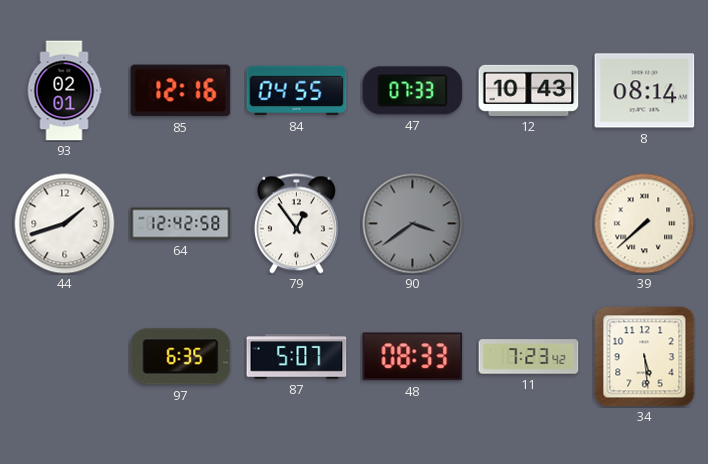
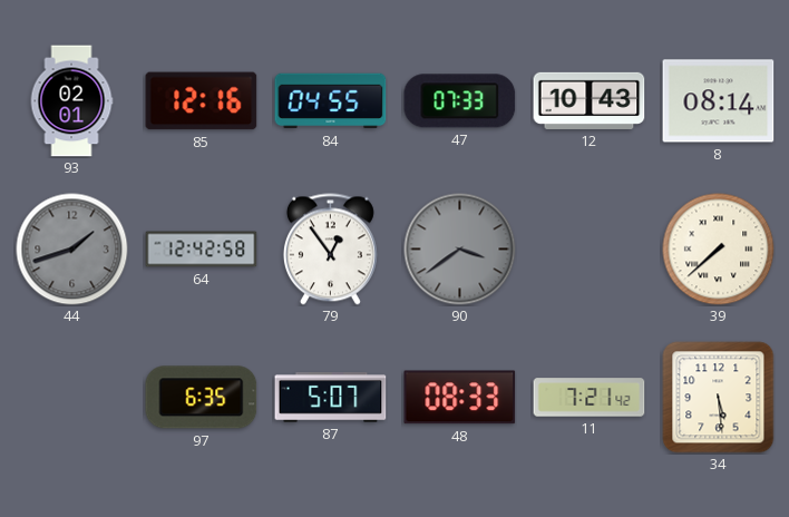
44 dial: white -> grey
11: 7:23 -> 7:21
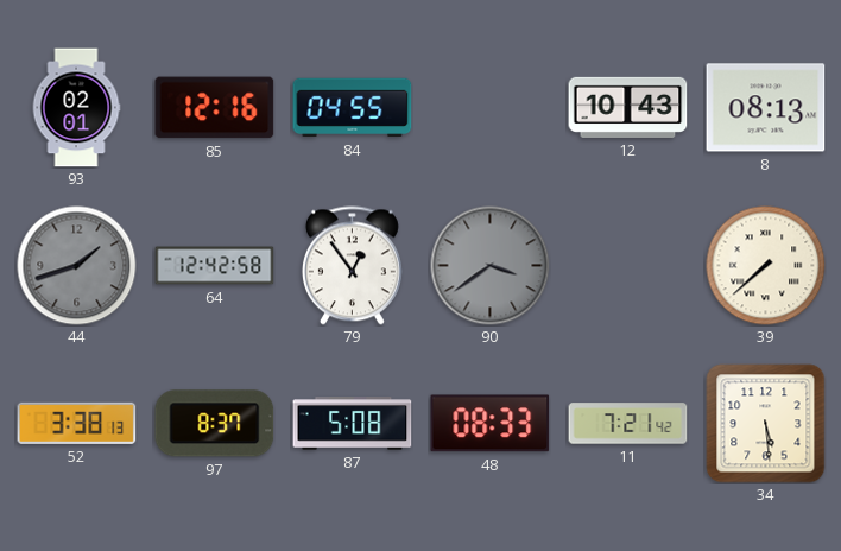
47: 07:33 -> none
8: 08:14 -> 08:13
52: none -> 3:38
97: 6:35 -> 8:37
87: 5:07 -> 5:08
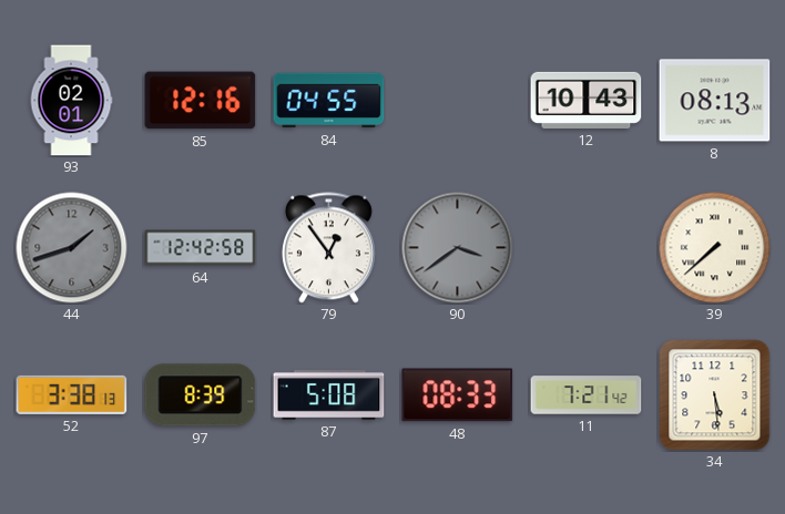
97: 8:37 -> 8:39
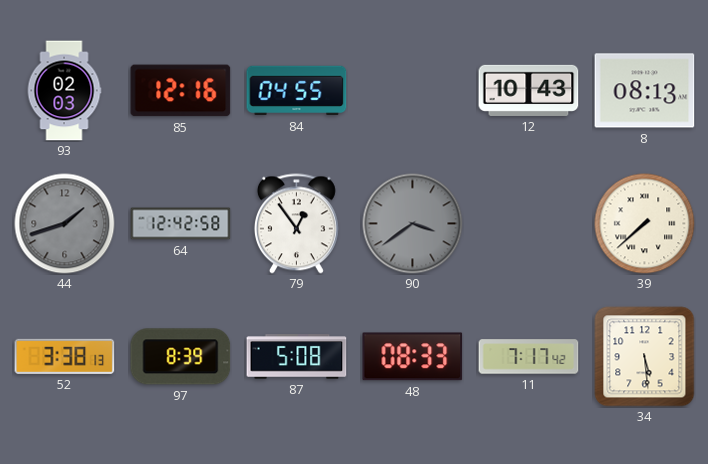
93: 02:01 -> 02:03
11: 7:21 -> 7:17
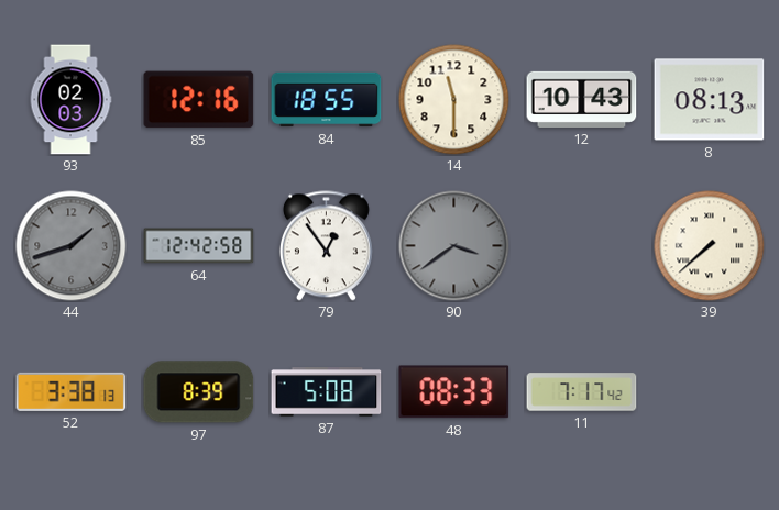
84: 04:55 -> 18:55
14: none -> 11:30
34: 5:29 -> none
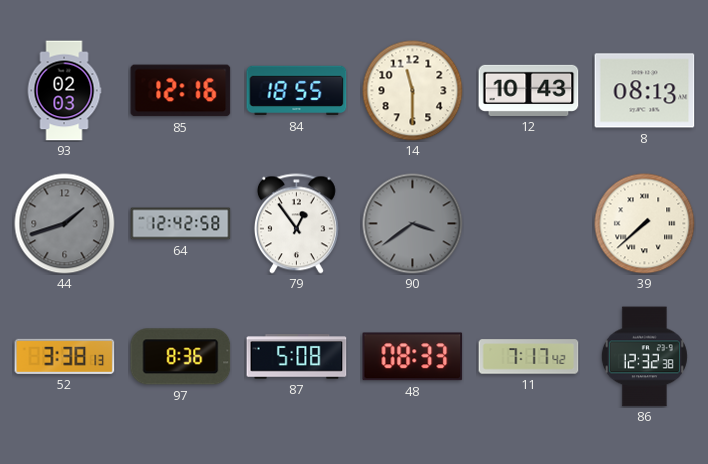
97: 8:39 -> 8:36
86: none -> 12:32
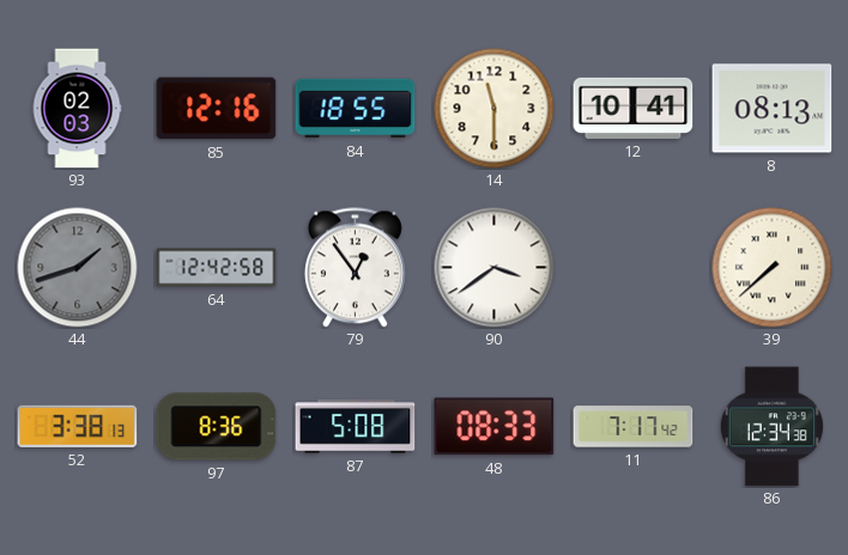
12: 10:43 -> 10:41
90 dial: grey -> white
86: 12:32 -> 12:34
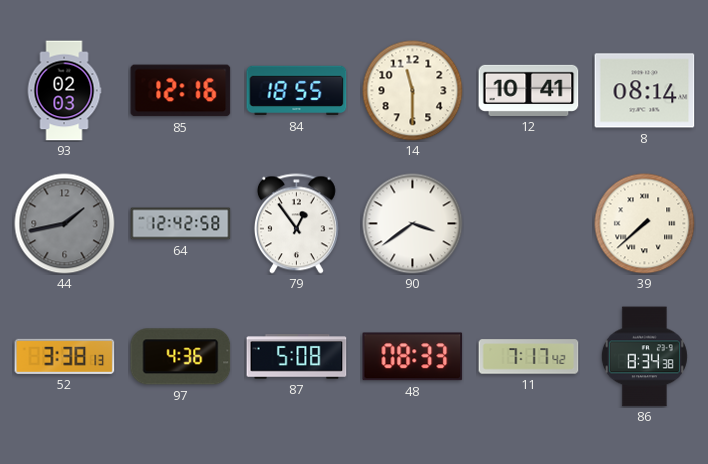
8: 08:13 -> 08:14
44: 1:42 -> 1:43
97: 8:36 -> 4:36
86: 12:34 -> 8:34
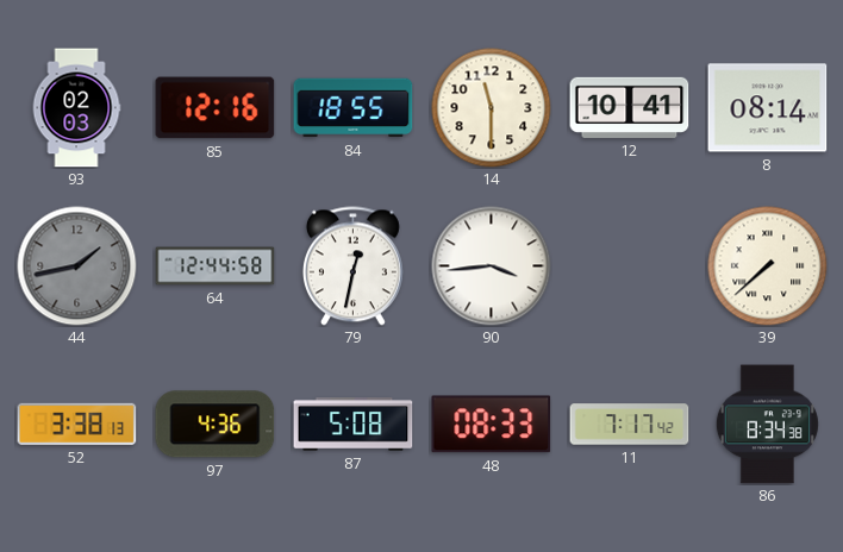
64: 12:42 -> 12:44
79: 12:54 -> 12:32
90: 3:39 -> 3:44
